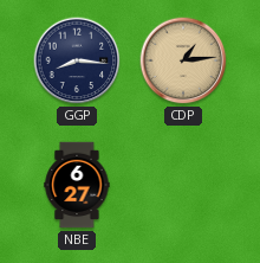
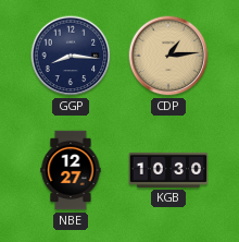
NBE: 6:27 -> 12:27
KGB: none -> 10:30
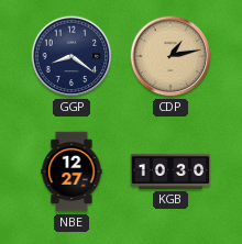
GGP: 8:16 -> 8:21
CDP: 1:14 -> 1:13
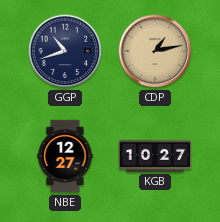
GGP: 8:21 -> 10:42
KGB: 10:30 -> 10:27
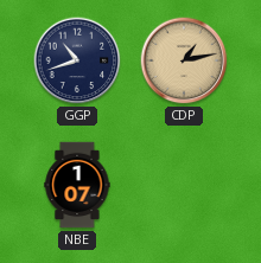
NBE: 12:27 -> 1:07
KGB: 10:27 -> none
